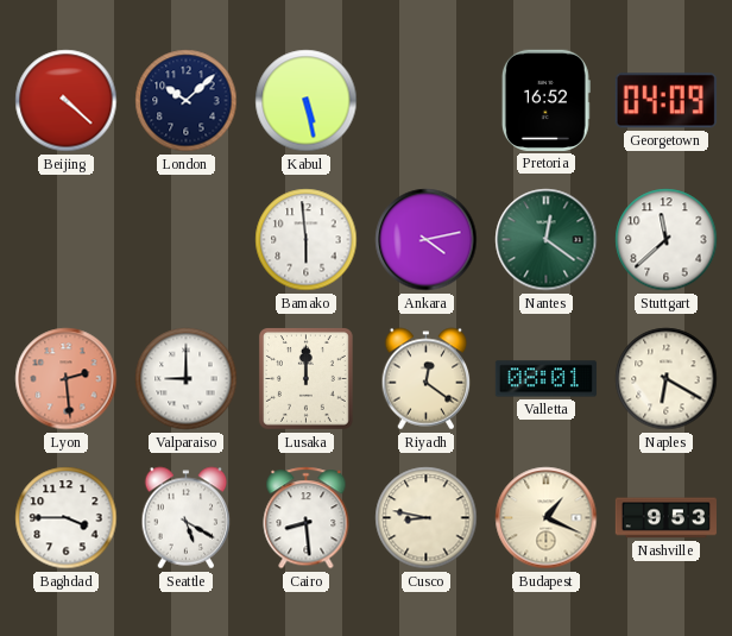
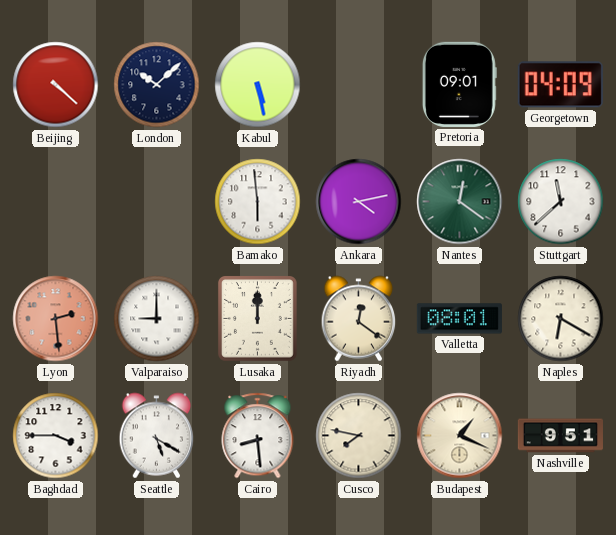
Pretoria: 16:52 -> 09:01
Cusco: 8:47 -> 7:47
Nashville: 9:53 -> 9:51
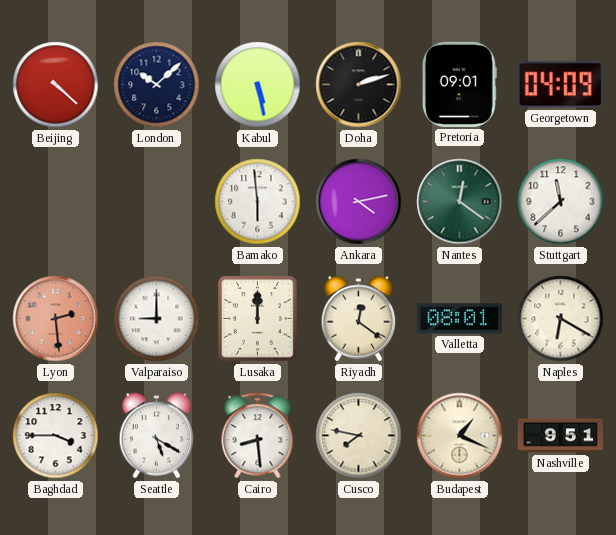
Doha: none -> 2:12
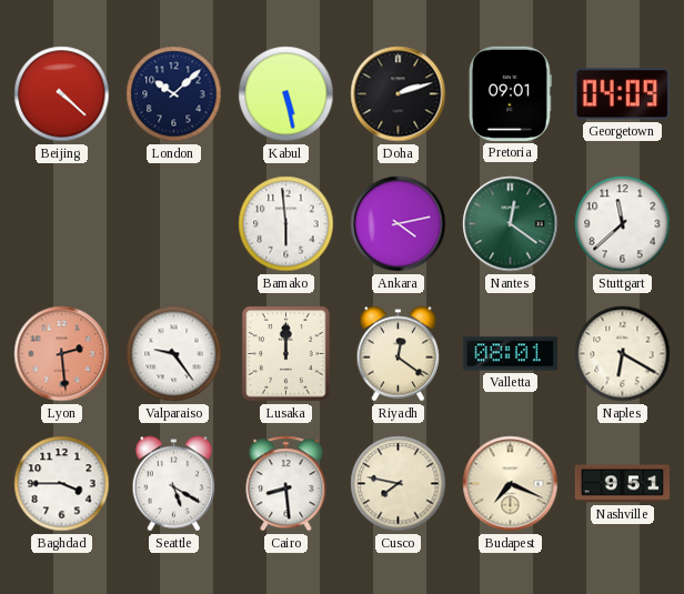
Valparaiso: 9:00 -> 9:24
Budapest: 1:19 -> 7:19
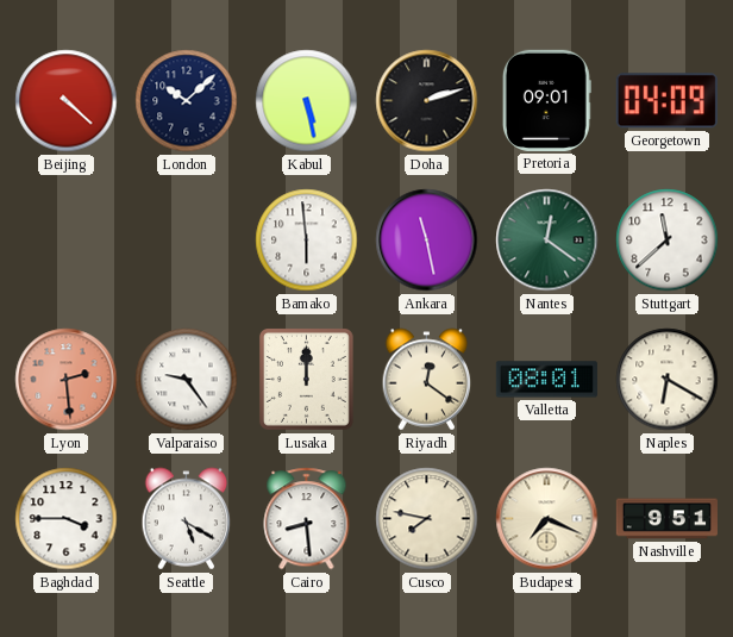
Ankara: 4:13 -> 11:28
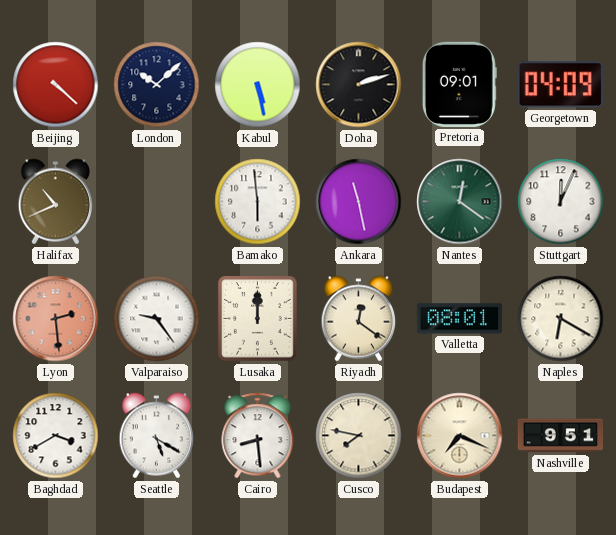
Halifax: none -> 10:41
Stuttgart: 11:38 -> 12:04
Baghdad: 3:45 -> 3:40
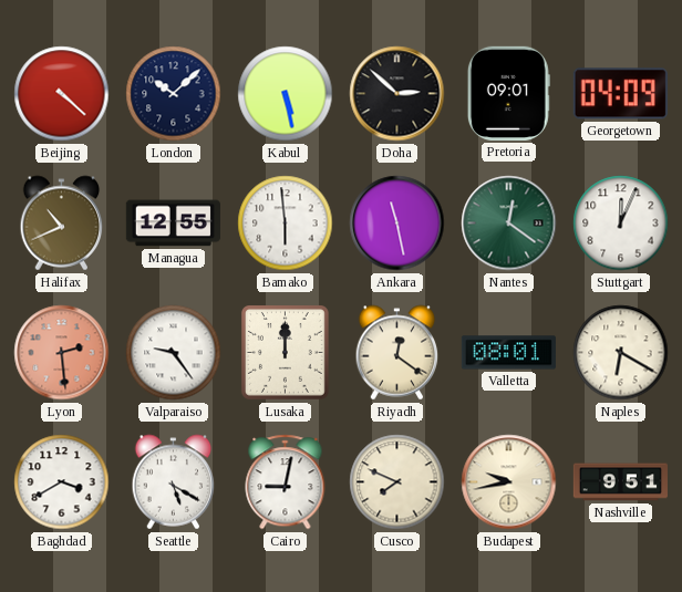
Doha: 2:12 -> 2:52
Managua: none -> 12:55
Cairo: 8:29 -> 9:02
Cusco: 7:47 -> 7:49
Budapest: 7:19 -> 9:43
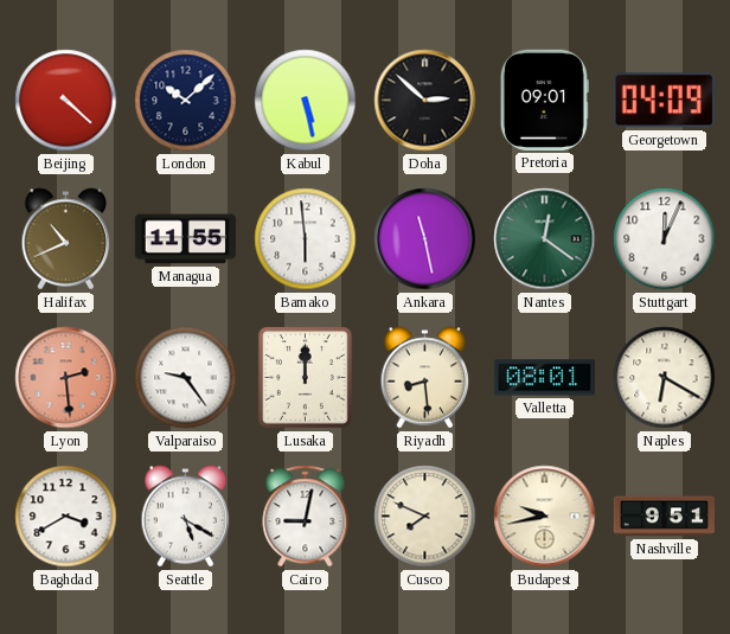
Managua: 12:55 -> 11:55
Riyadh: 12:21 -> 8:29
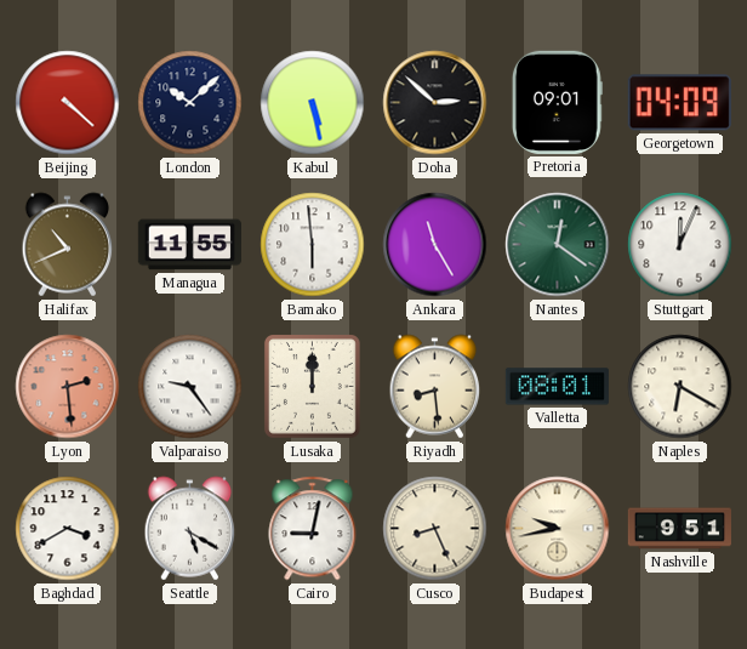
Ankara: 11:28 -> 11:25
Cusco: 7:49 -> 8:26
